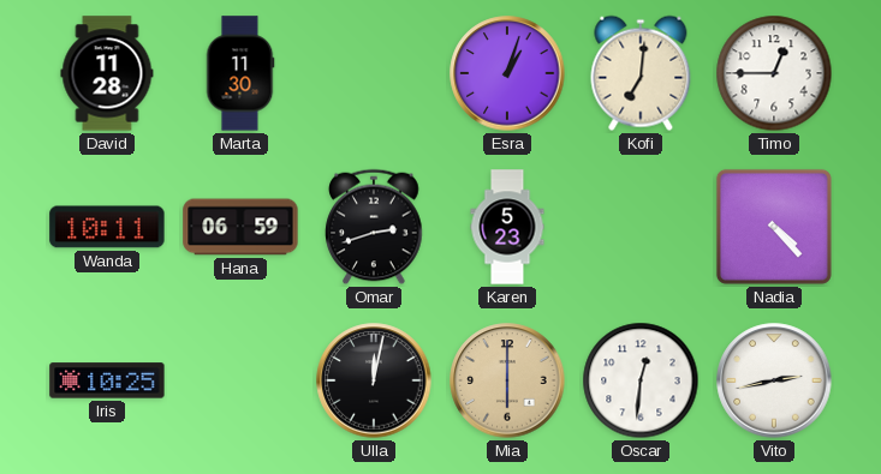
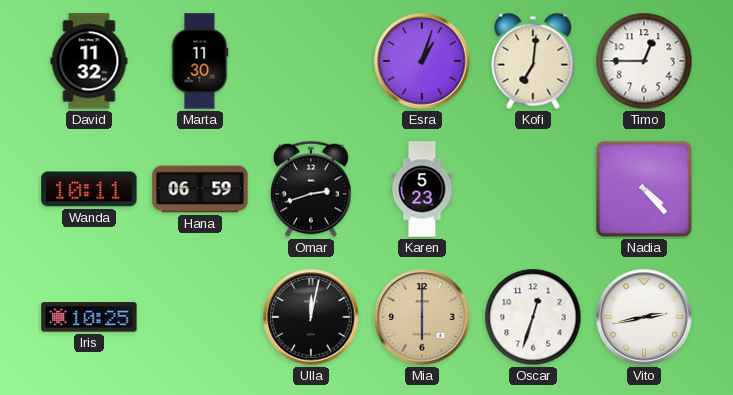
David: 11:28 -> 11:32
Oscar: 12:31 -> 12:33
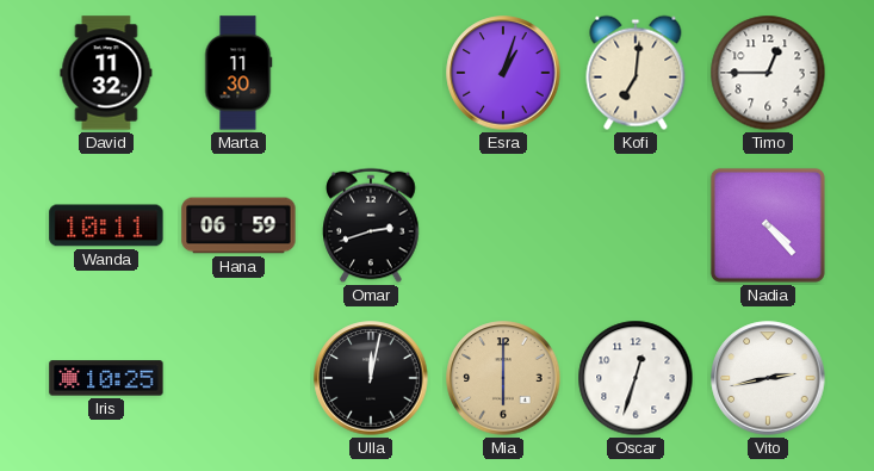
Karen: 5:23 -> none
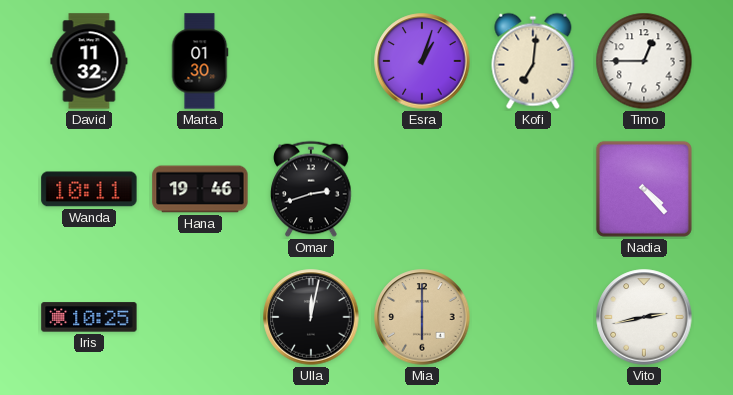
Marta: 11:30 -> 01:30
Hana: 06:59 -> 19:46
Oscar: 12:33 -> none
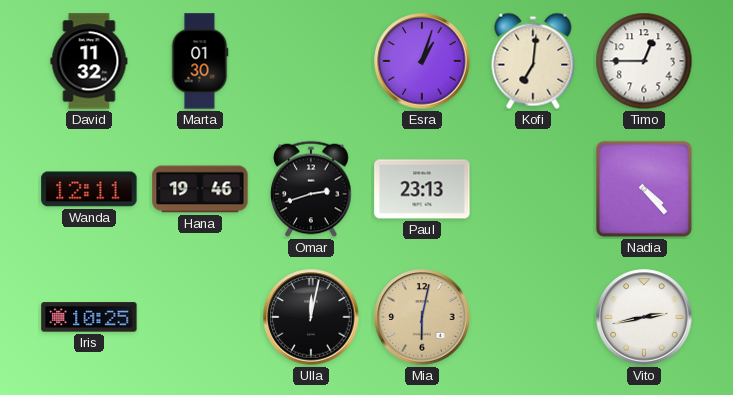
Wanda: 10:11 -> 12:11
Paul: none -> 23:13
Mia: 6:00 -> 6:02
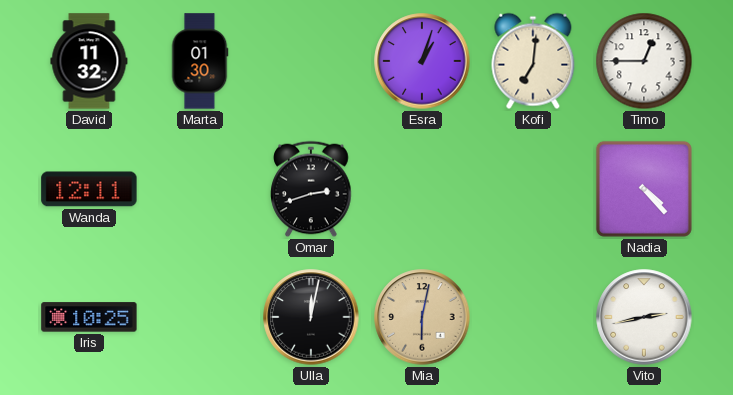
Hana: 19:46 -> none
Paul: 23:13 -> none
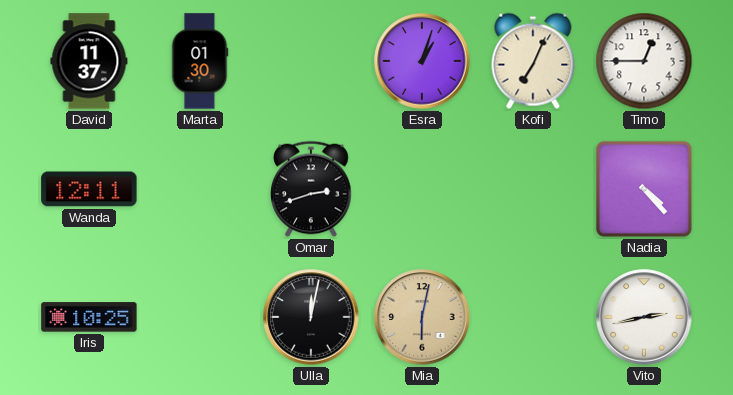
David: 11:32 -> 11:37
Kofi: 7:01 -> 7:04
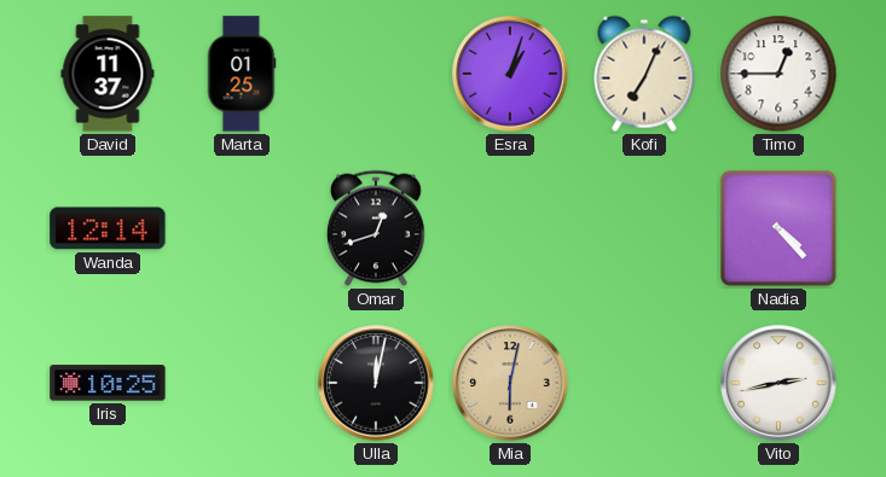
Marta: 01:30 -> 01:25
Wanda: 12:11 -> 12:14
Omar: 2:42 -> 12:42
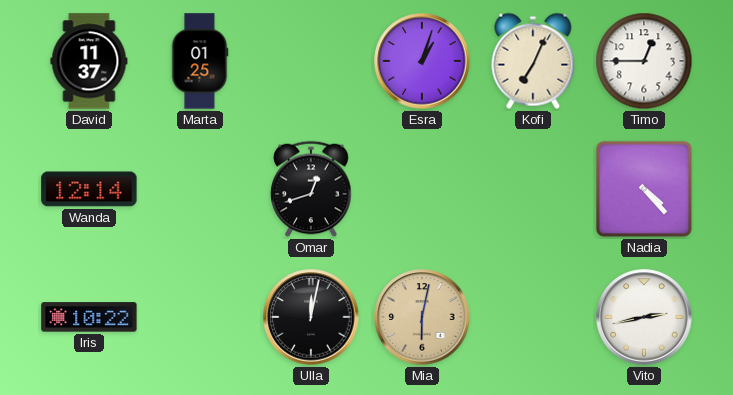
Iris: 10:25 -> 10:22
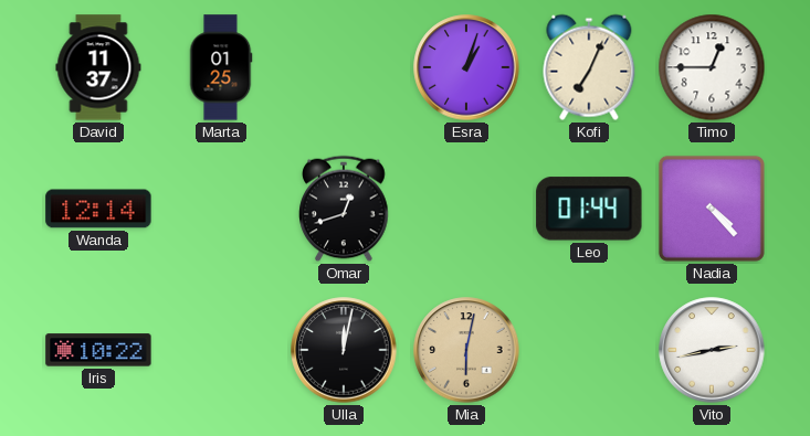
Leo: none -> 01:44
